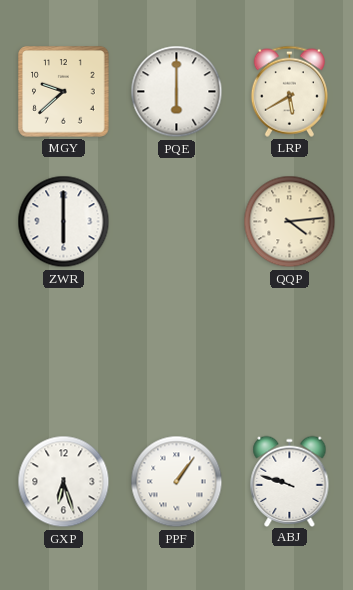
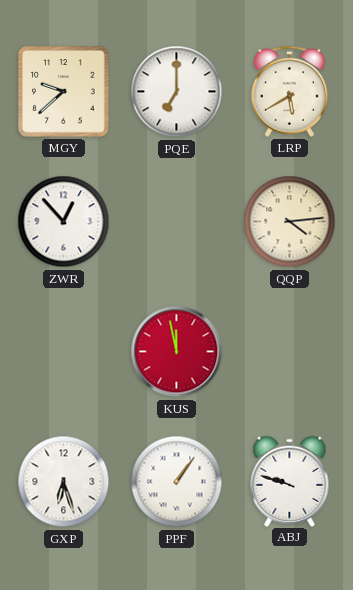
PQE: 6:00 -> 7:00
ZWR: 6:00 -> 12:53
KUS: none -> 11:58
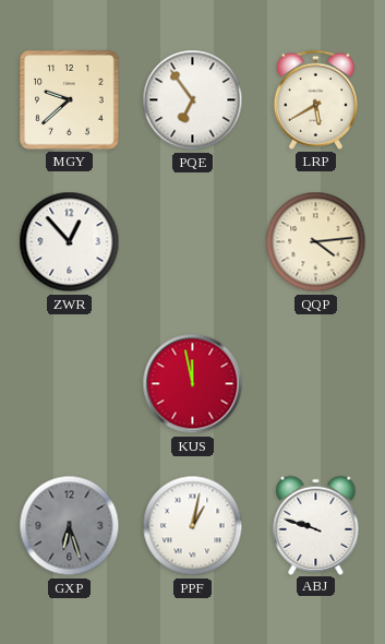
PQE: 7:00 -> 6:54
GXP dial: white -> grey
PPF: 1:06 -> 1:02
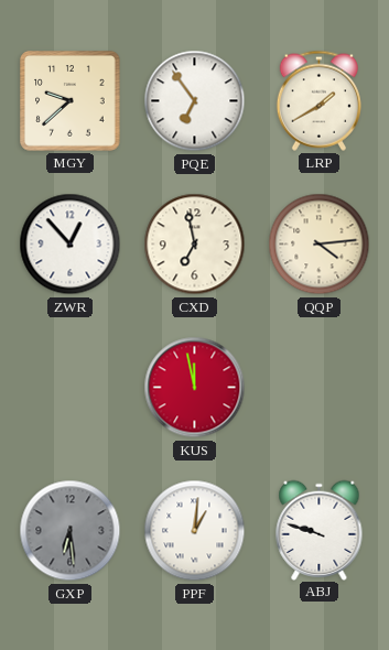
LRP: 5:40 -> 1:40
CXD: none -> 6:58
GXP: 6:27 -> 6:29
PPF: 1:02 -> 1:01
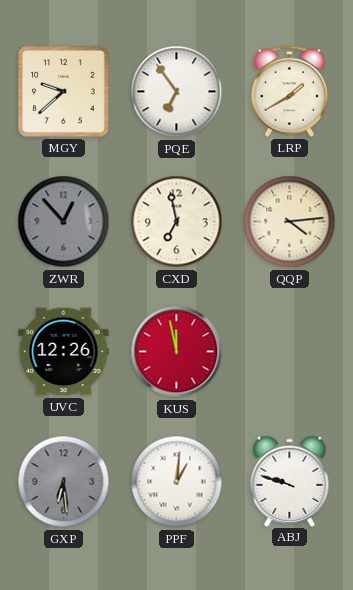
ZWR dial: white -> grey
UVC: none -> 12:26
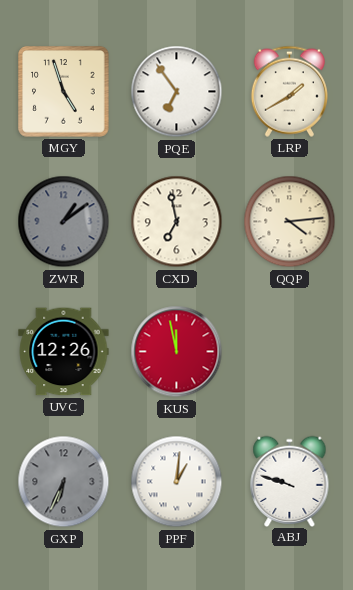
MGY: 9:38 -> 4:57
ZWR: 12:53 -> 1:09
GXP: 6:29 -> 6:34
